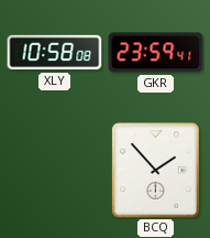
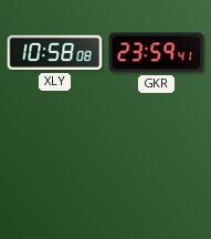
BCQ: 1:53 -> none
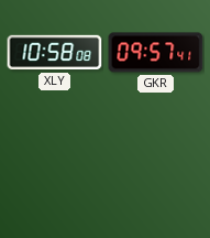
GKR: 23:59 -> 09:57
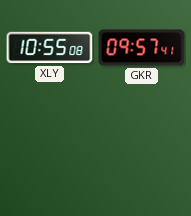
XLY: 10:58 -> 10:55
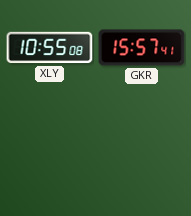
GKR: 09:57 -> 15:57
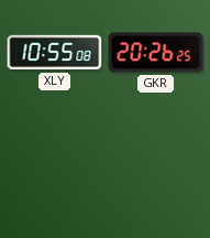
GKR: 15:57 -> 20:26
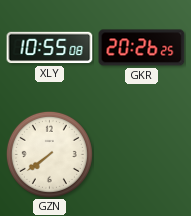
GZN: none -> 7:39
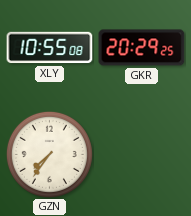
GKR: 20:26 -> 20:29
GZN: 7:39 -> 7:36
